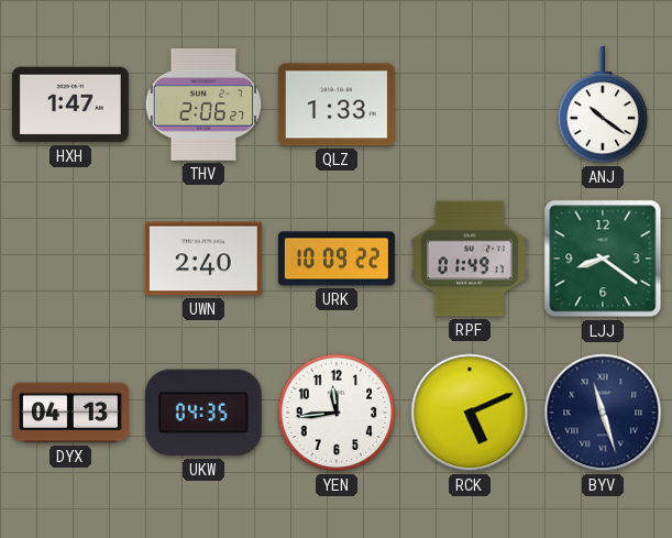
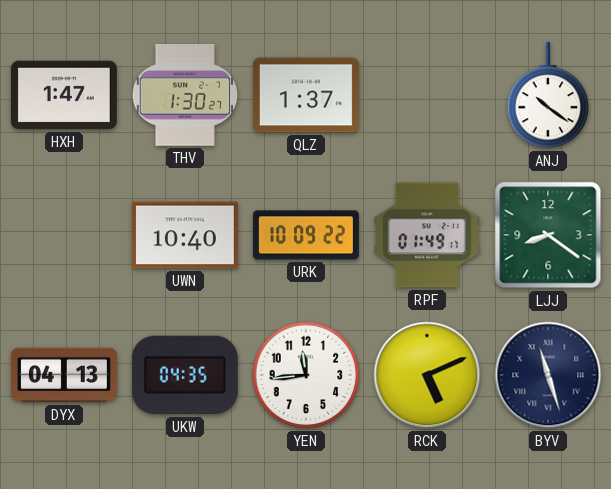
THV: 2:06 -> 1:30
QLZ: 1:33 -> 1:37
UWN: 2:40 -> 10:40
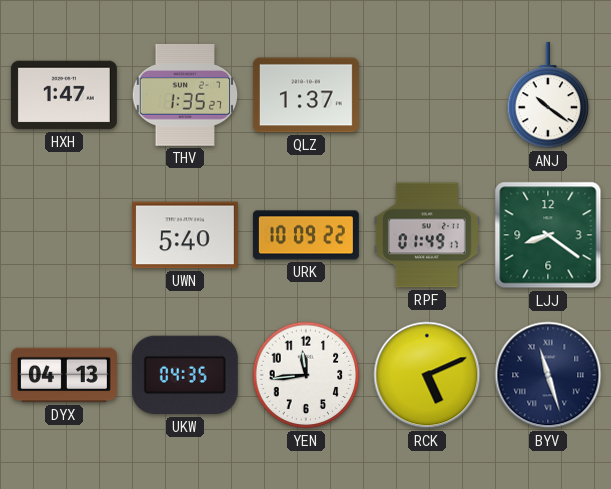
THV: 1:30 -> 1:35
UWN: 10:40 -> 5:40
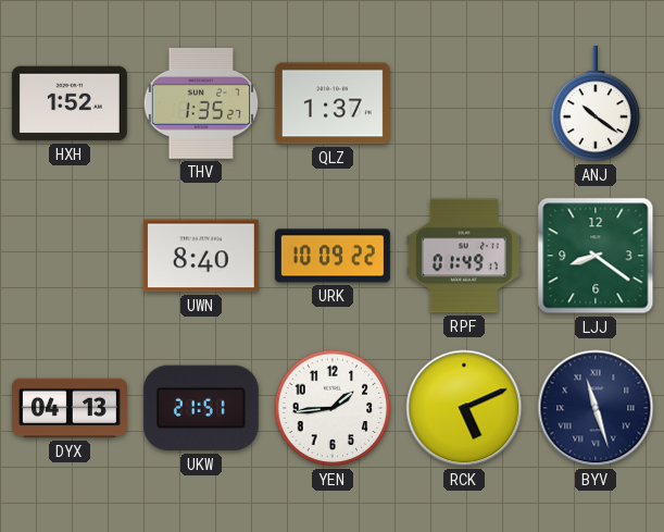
HXH: 1:47 -> 1:52
UWN: 5:40 -> 8:40
UKW: 04:35 -> 21:51
YEN: 11:44 -> 1:44
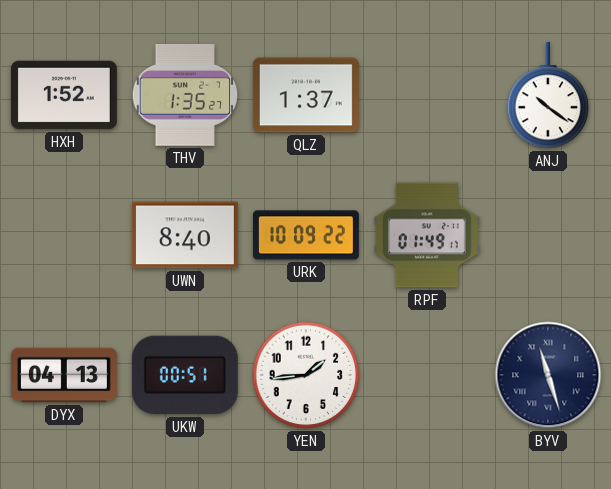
LJJ: 8:21 -> none
UKW: 21:51 -> 00:51
RCK: 5:11 -> none
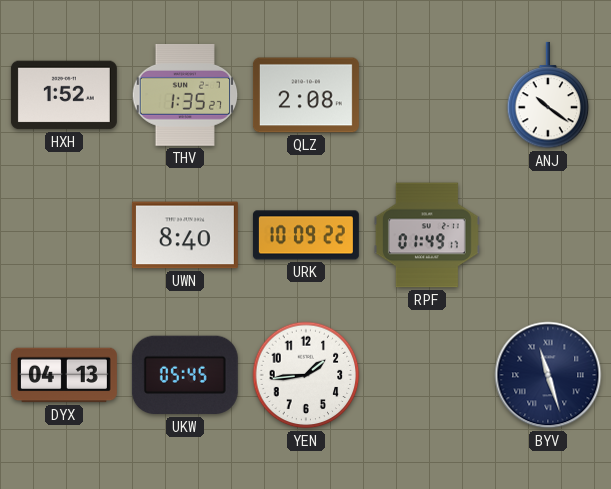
QLZ: 1:37 -> 2:08
UKW: 00:51 -> 05:45
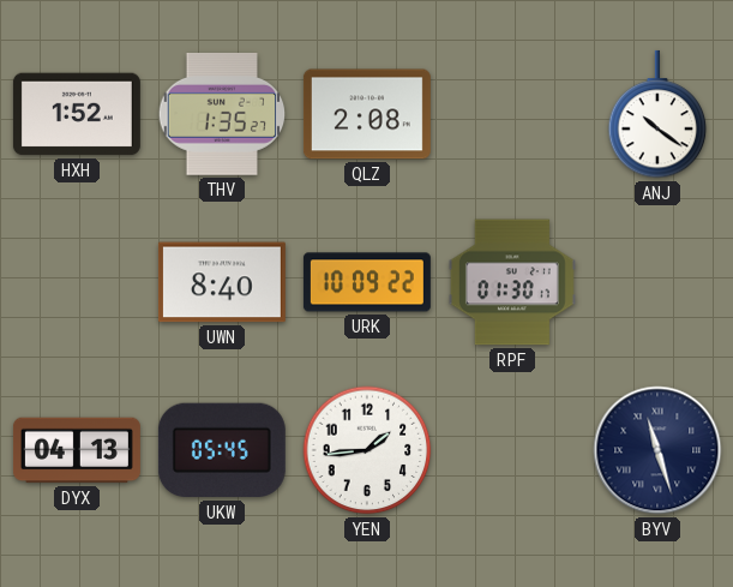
RPF: 01:49 -> 01:30
